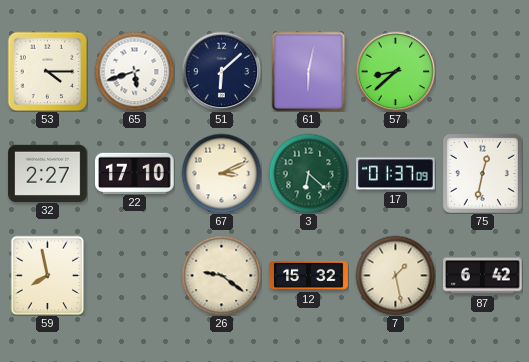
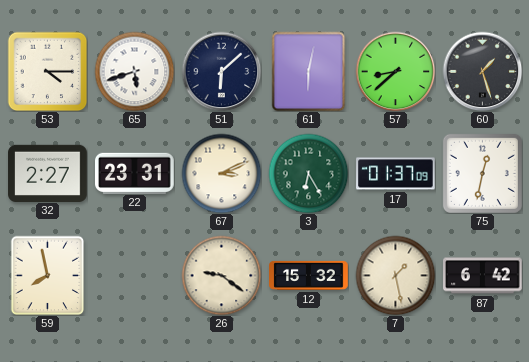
60: none -> 1:27
22: 17:10 -> 23:31
3: 6:22 -> 6:25
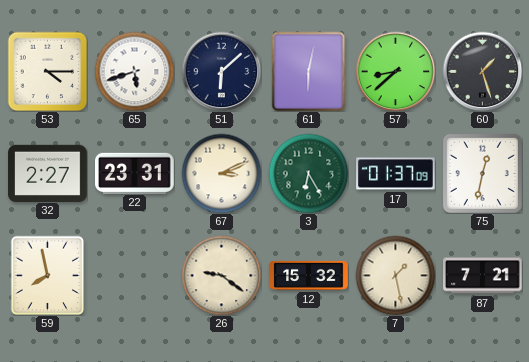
87: 6:42 -> 7:21
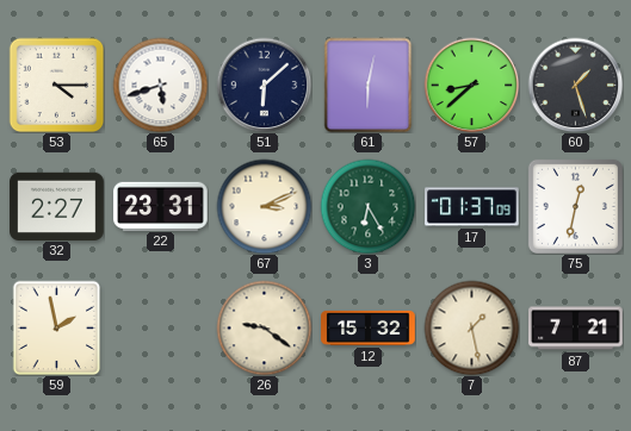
59: 7:58 -> 1:58
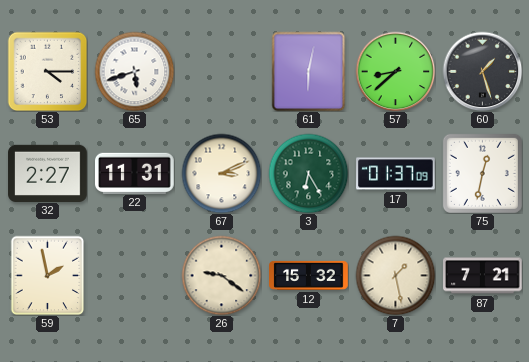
51: 6:08 -> none
22: 23:31 -> 11:31
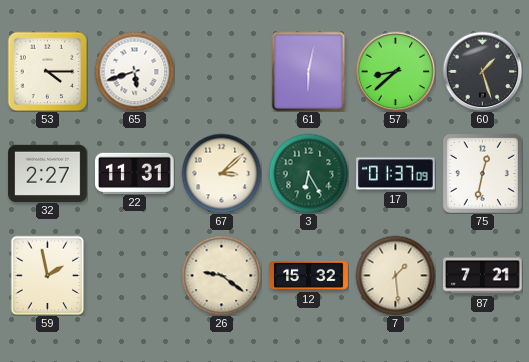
67: 3:11 -> 3:08
7: 1:28 -> 1:29
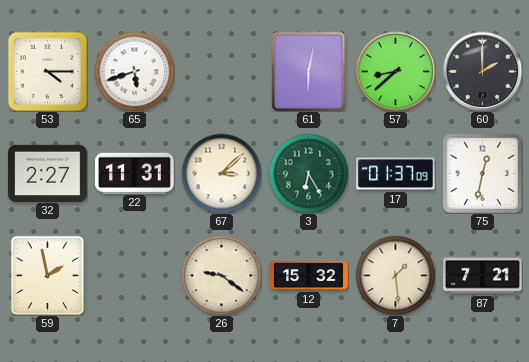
60: 1:27 -> 2:00
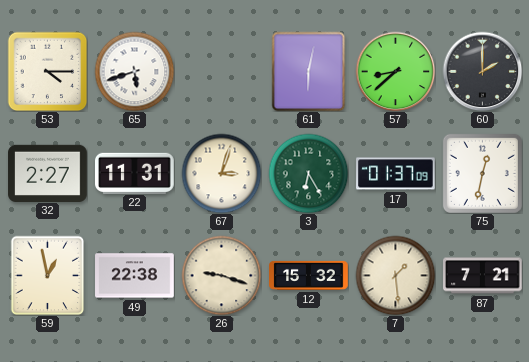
67: 3:08 -> 3:03
59: 1:58 -> 12:58
49: none -> 22:38
26: 9:21 -> 9:18
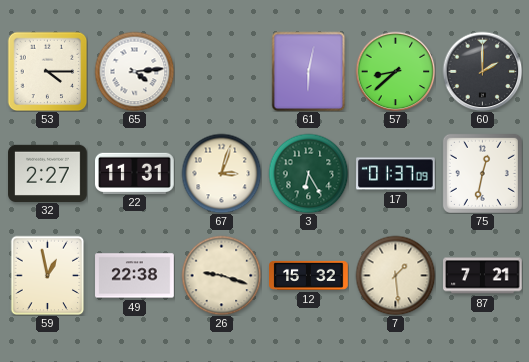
65: 5:42 -> 4:14
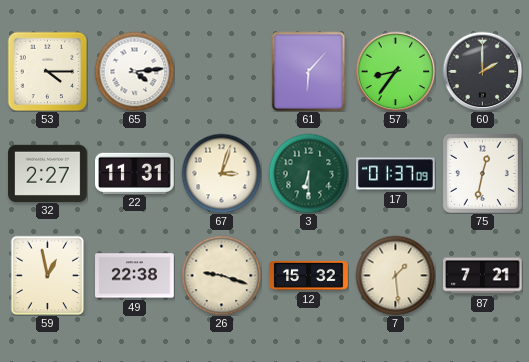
61: 6:02 -> 6:07
57: 8:38 -> 8:36
3: 6:25 -> 6:30
